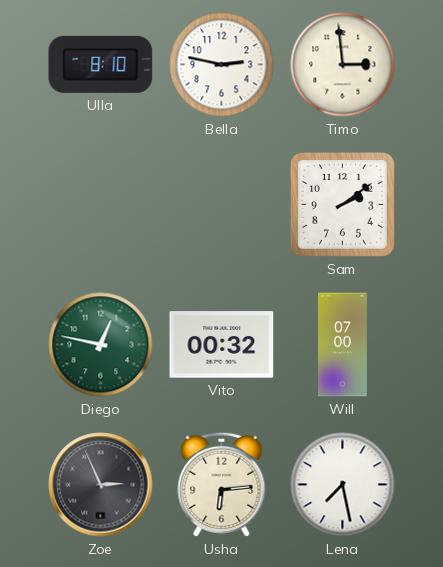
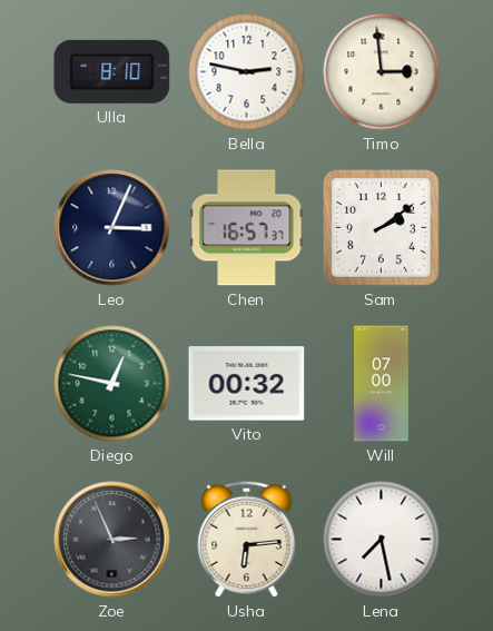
Leo: none -> 3:04
Chen: none -> 16:57
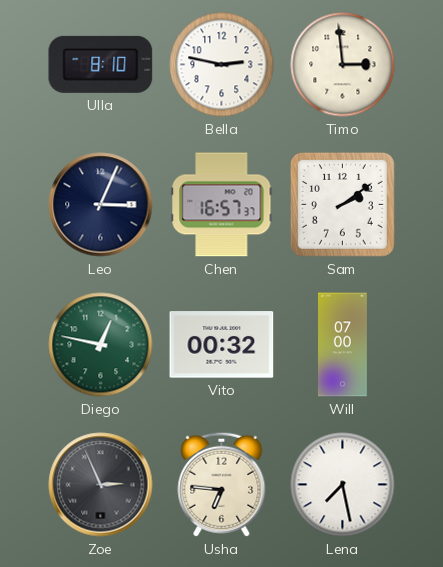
Usha: 6:14 -> 6:46
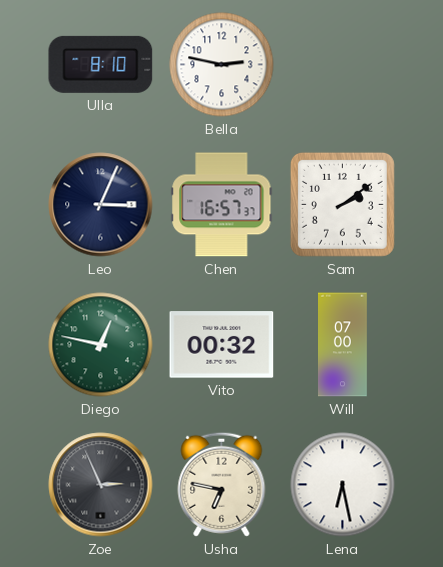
Timo: 2:59 -> none
Usha: 6:46 -> 6:47
Lena: 7:28 -> 6:28
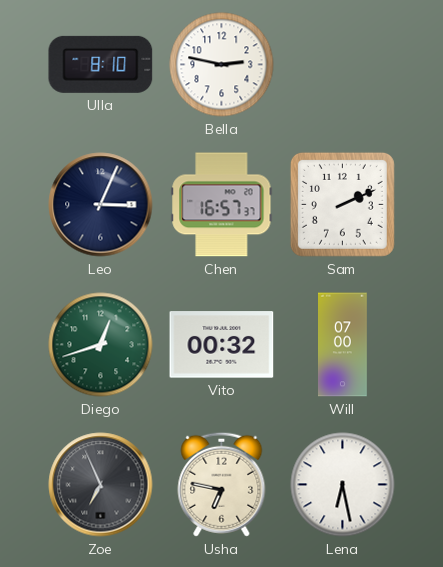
Sam: 2:09 -> 2:11
Diego: 12:47 -> 12:42
Zoe: 2:56 -> 6:56
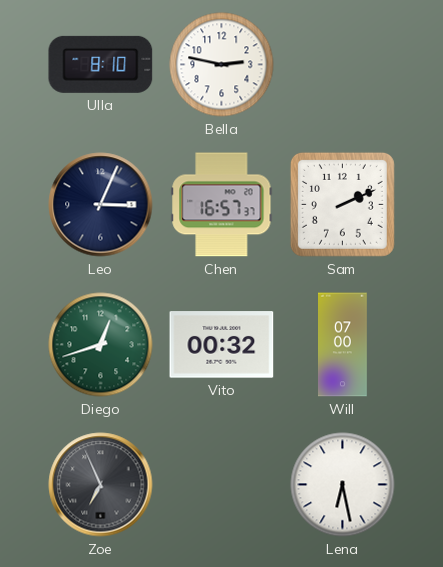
Usha: 6:47 -> none
